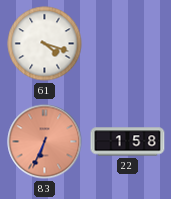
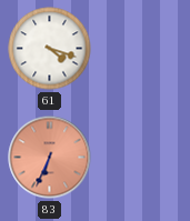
22: 1:58 -> none
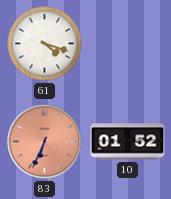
10: none -> 01:52
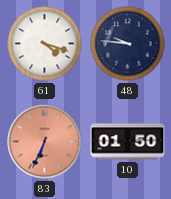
48: none -> 9:46
10: 01:52 -> 01:50
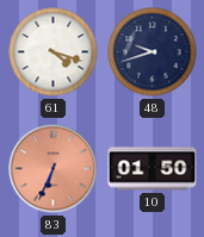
48: 9:46 -> 9:42
